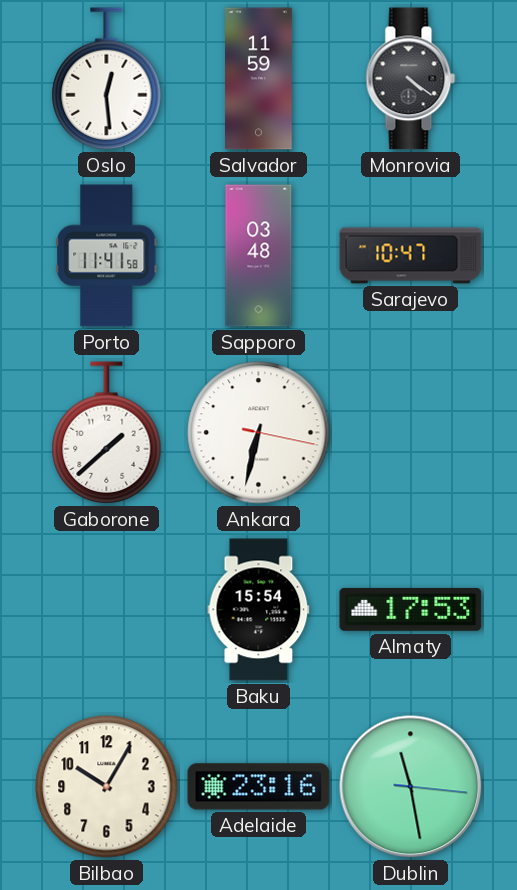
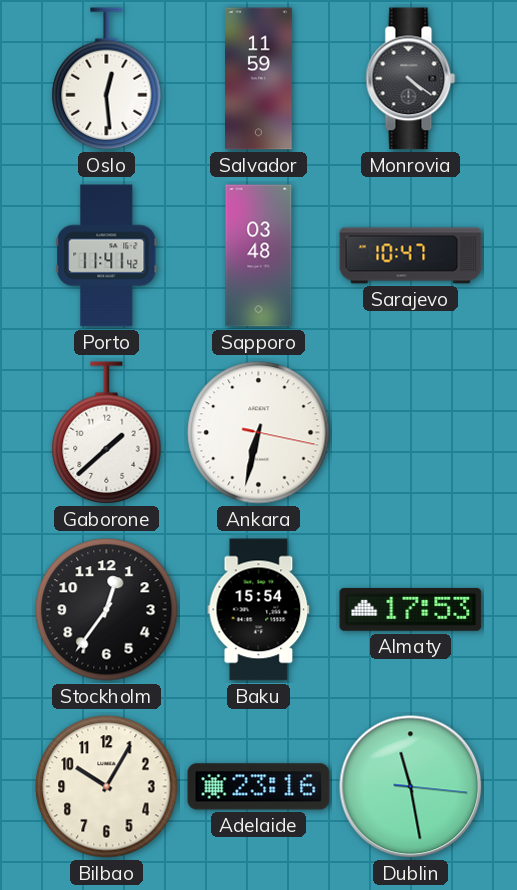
Porto: 11:41:58 -> 11:41:42
Stockholm: none -> 12:36
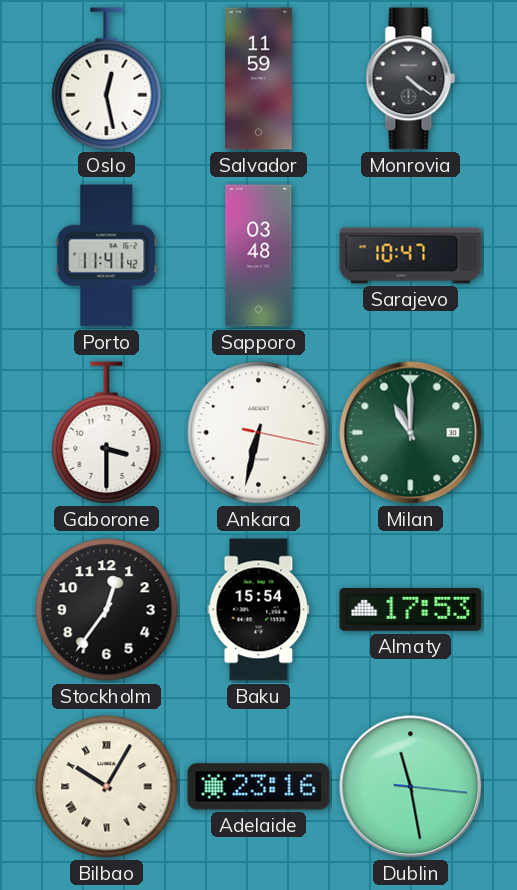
Oslo: 12:29 -> 12:28
Gaborone: 1:38 -> 3:30
Milan: none -> 11:00
Bilbao numerals: Arabic -> Roman
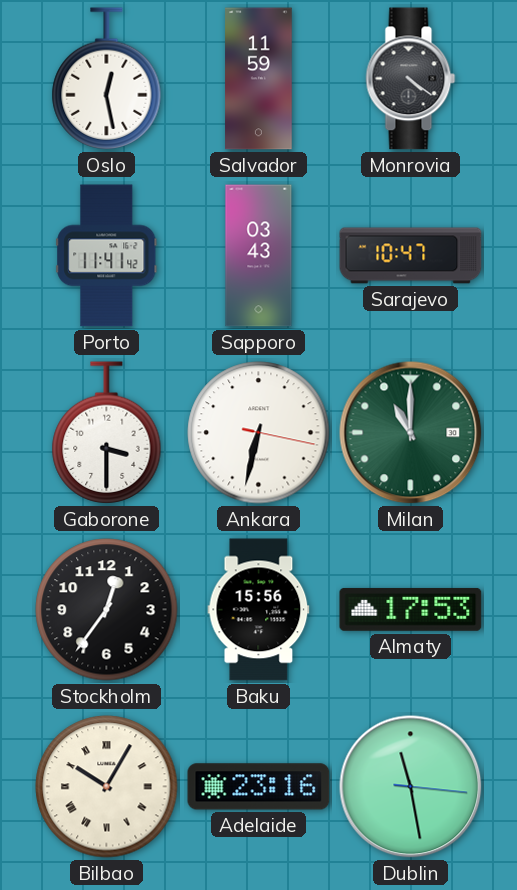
Sapporo: 03:48 -> 03:43
Baku: 15:54 -> 15:56
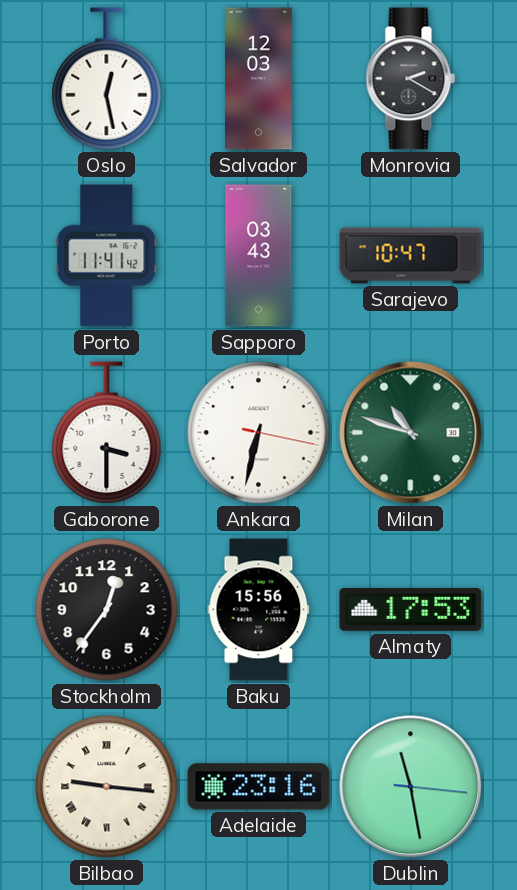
Salvador: 11:59 -> 12:03
Monrovia: 4:21 -> 2:20
Milan: 11:00 -> 10:48
Bilbao: 10:05 -> 9:16
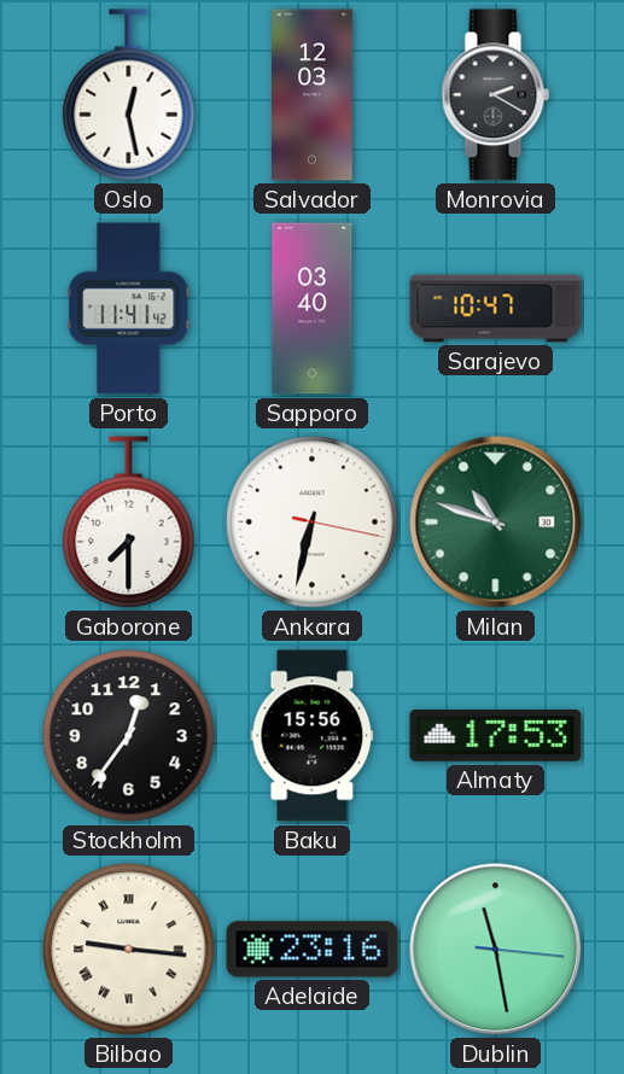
Sapporo: 03:43 -> 03:40
Gaborone: 3:30 -> 7:30
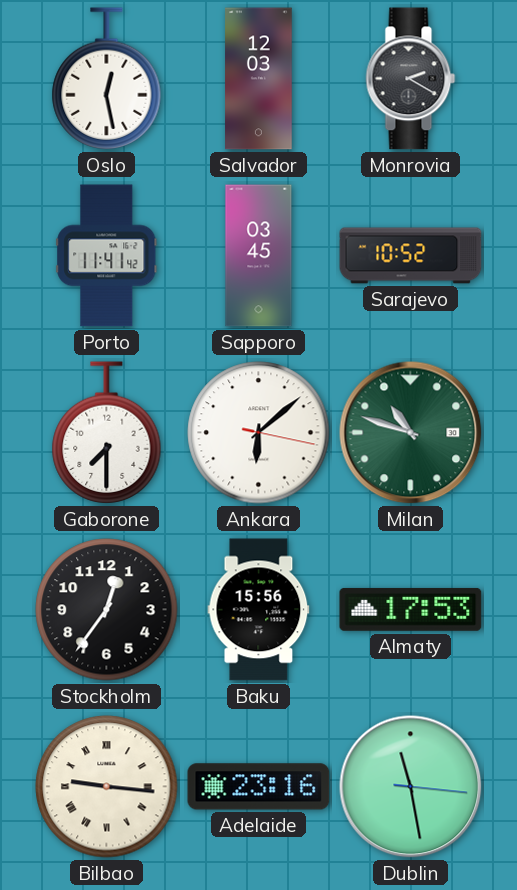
Sapporo: 03:40 -> 03:45
Sarajevo: 10:47 -> 10:52
Ankara: 6:32 -> 6:08
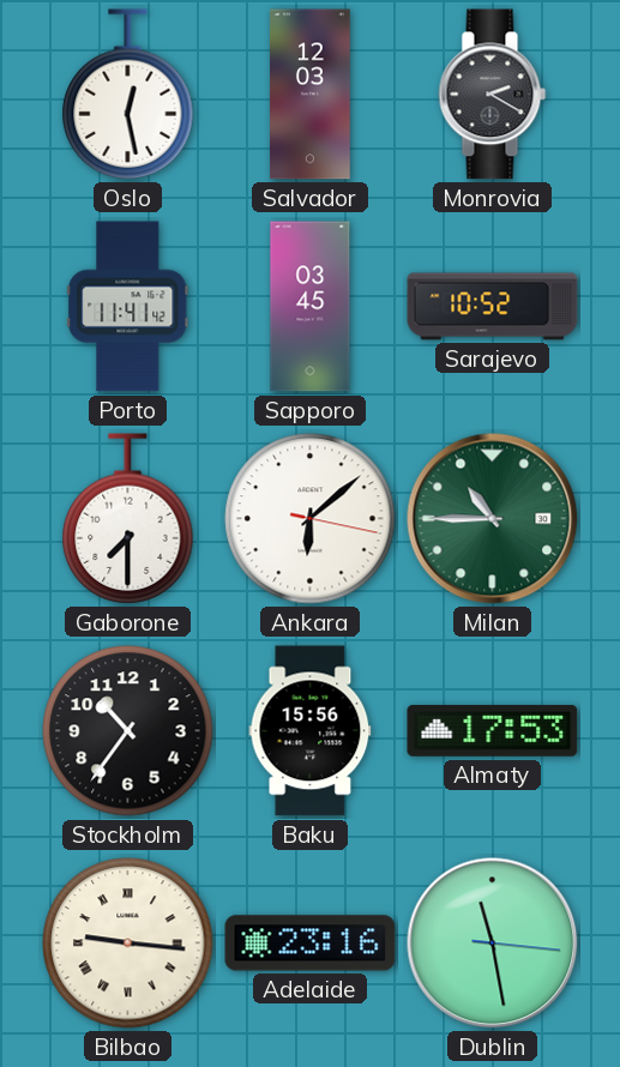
Milan: 10:48 -> 10:45
Stockholm: 12:36 -> 10:36
